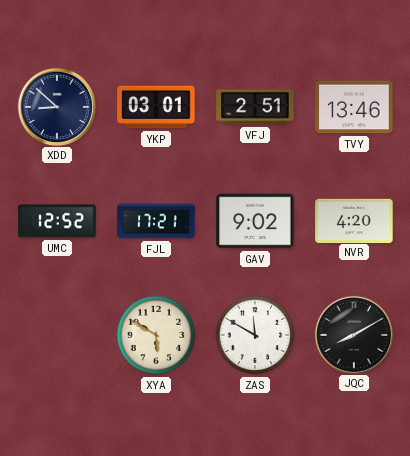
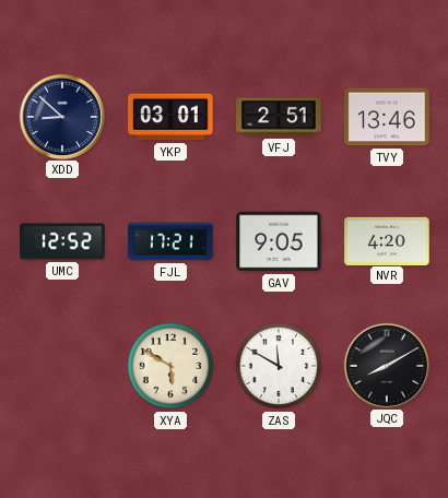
GAV: 9:02 -> 9:05
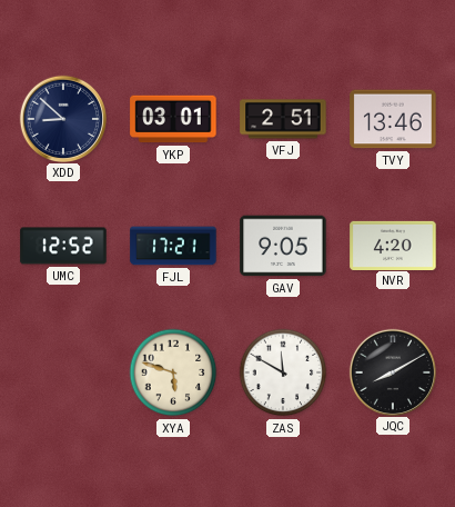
XYA: 5:50 -> 5:48
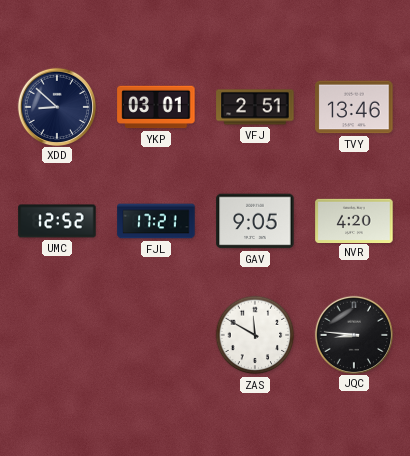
XYA: 5:48 -> none
JQC: 8:10 -> 8:46
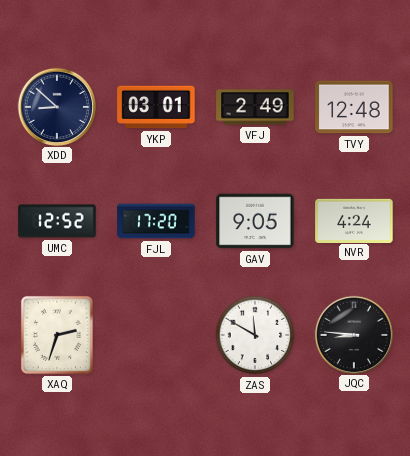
VFJ: 2:51 -> 2:49
TVY: 13:46 -> 12:48
FJL: 17:21 -> 17:20
NVR: 4:20 -> 4:24
XAQ: none -> 2:33
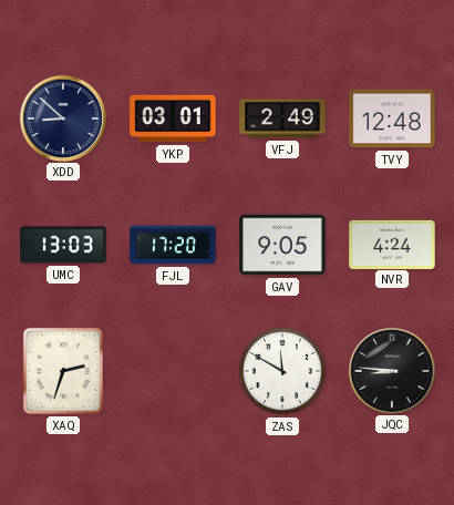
UMC: 12:52 -> 13:03
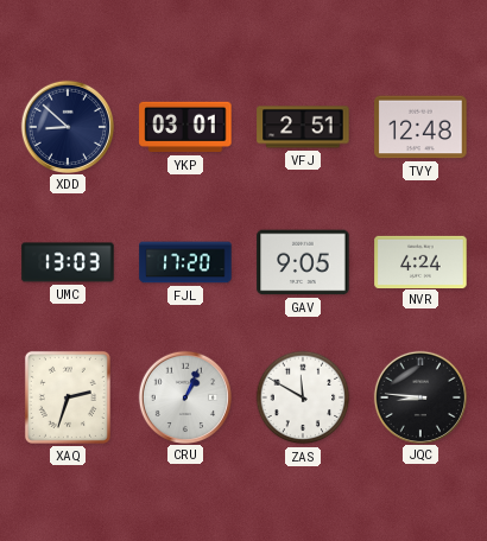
VFJ: 2:49 -> 2:51
CRU: none -> 1:04
